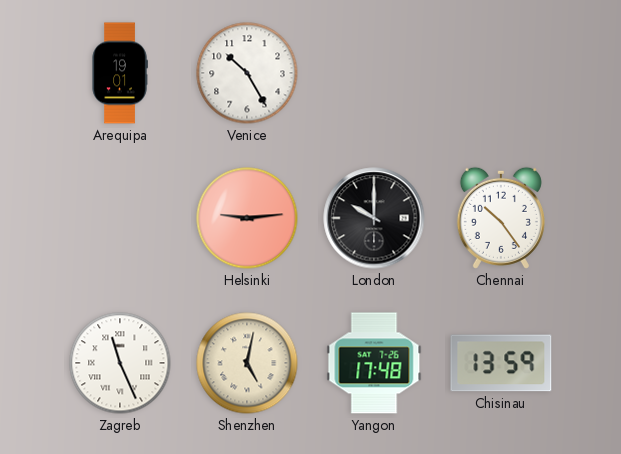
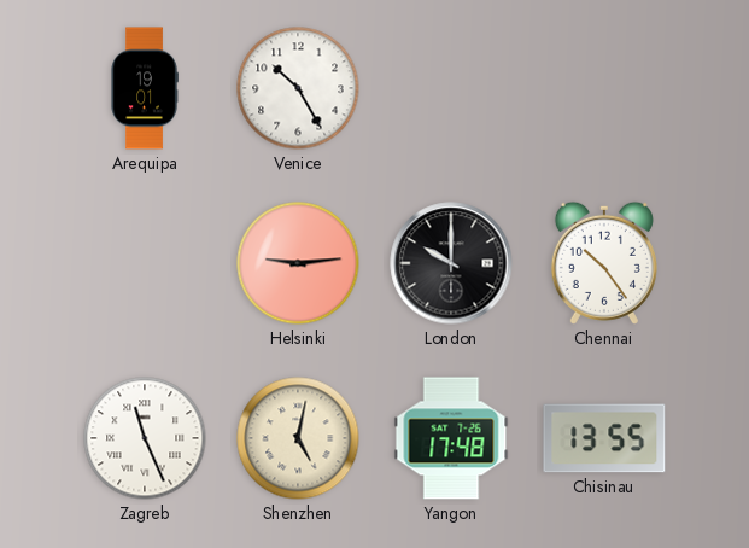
Chisinau: 13:59 -> 13:55
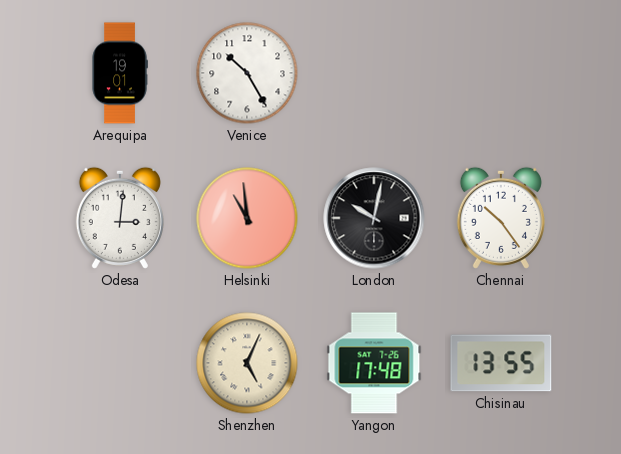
Odesa: none -> 3:01
Helsinki: 9:14 -> 10:59
London: 10:00 -> 10:02
Zagreb: 11:26 -> none
Shenzhen: 5:02 -> 5:04
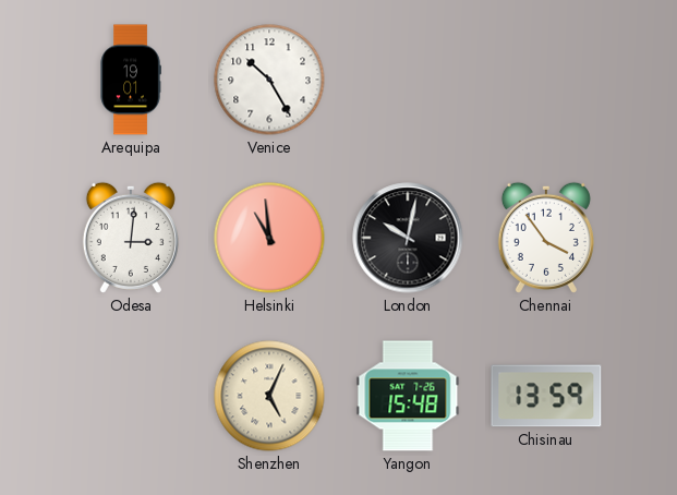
Chennai: 10:24 -> 3:54
Yangon: 17:48 -> 15:48
Chisinau: 13:55 -> 13:59
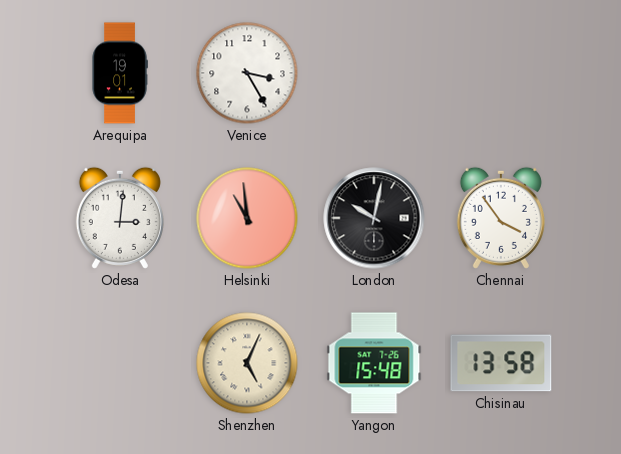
Venice: 10:25 -> 3:25
Chisinau: 13:59 -> 13:58
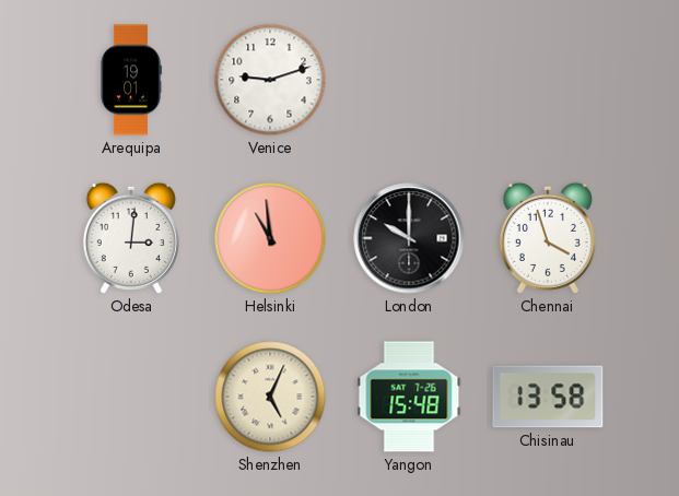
Venice: 3:25 -> 9:12
London: 10:02 -> 10:00
Chennai: 3:54 -> 3:57
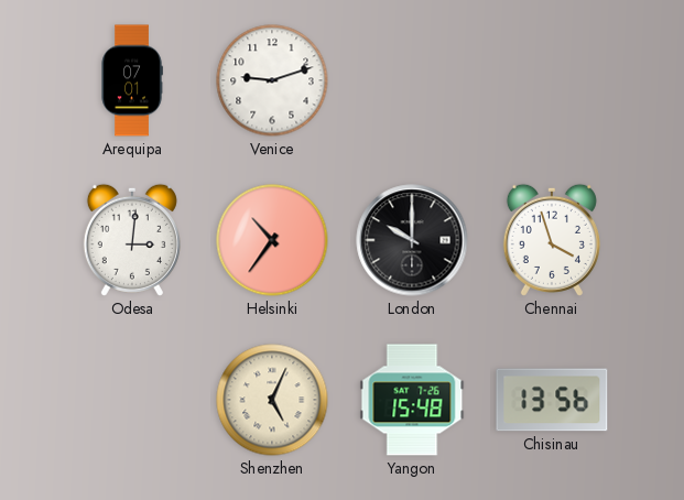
Arequipa: 19:01 -> 07:01
Helsinki: 10:59 -> 10:36
Chisinau: 13:58 -> 13:56
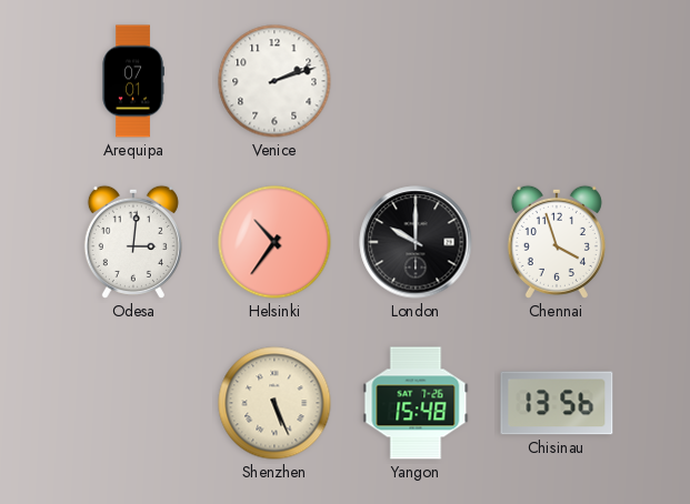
Venice: 9:12 -> 2:12
Shenzhen: 5:04 -> 5:26
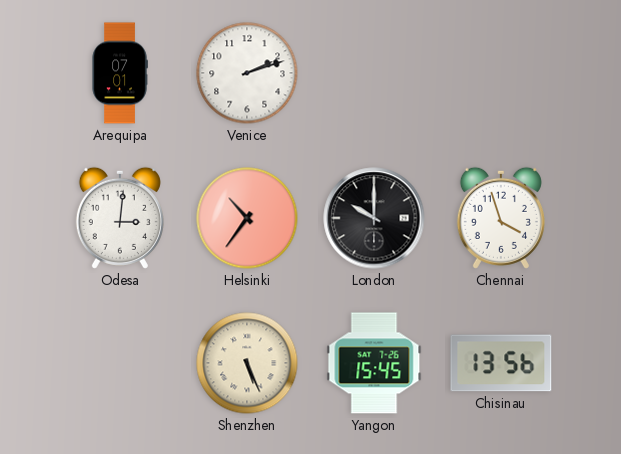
Yangon: 15:48 -> 15:45
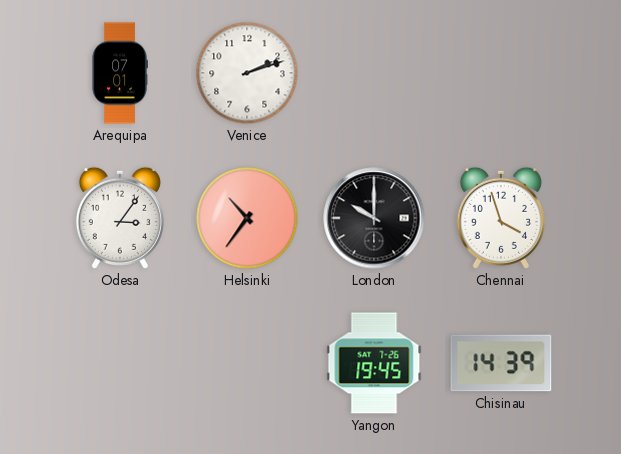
Odesa: 3:01 -> 3:06
Shenzhen: 5:26 -> none
Yangon: 15:45 -> 19:45
Chisinau: 13:56 -> 14:39
